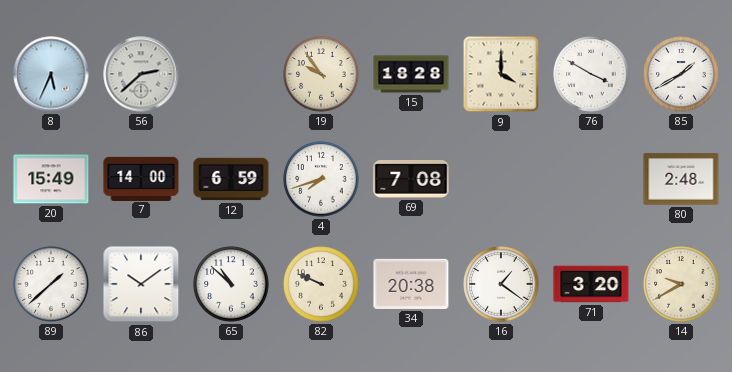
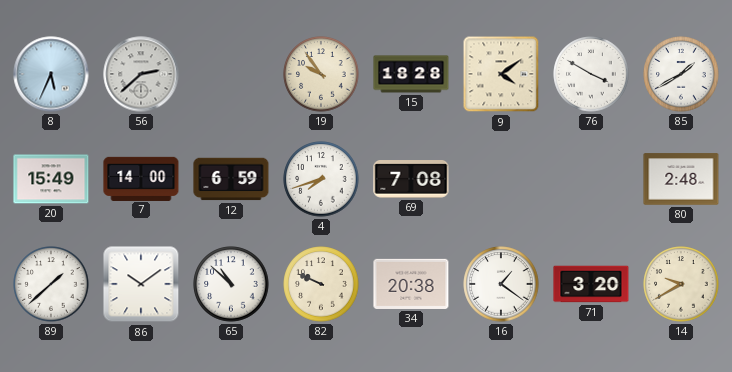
9: 4:00 -> 4:09
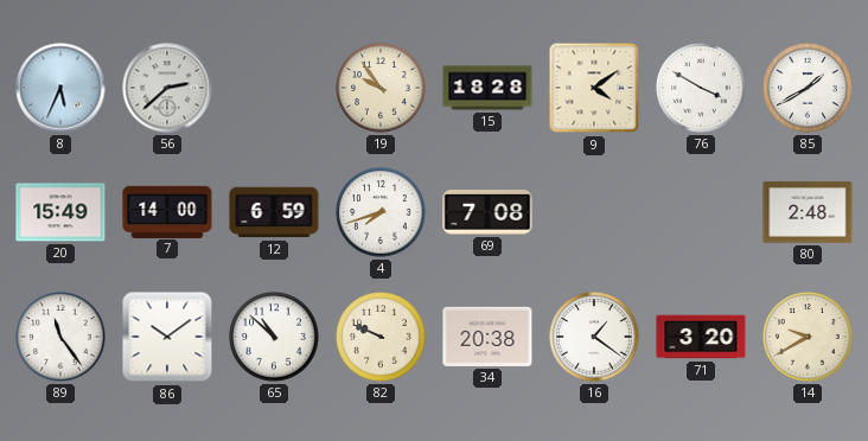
89: 1:38 -> 11:24
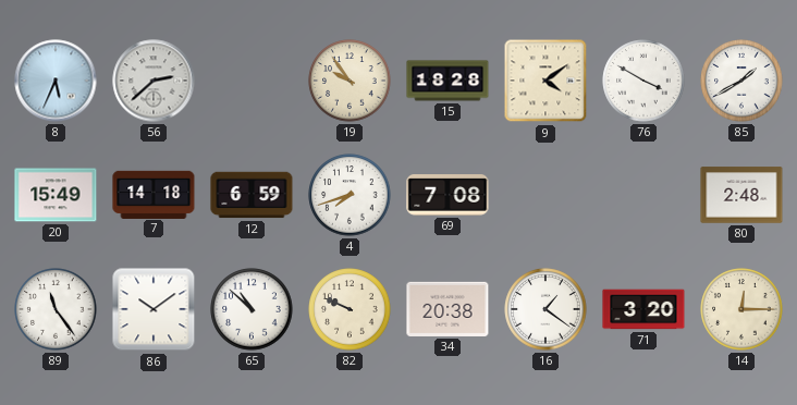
7: 14:00 -> 14:18
14: 9:40 -> 12:15
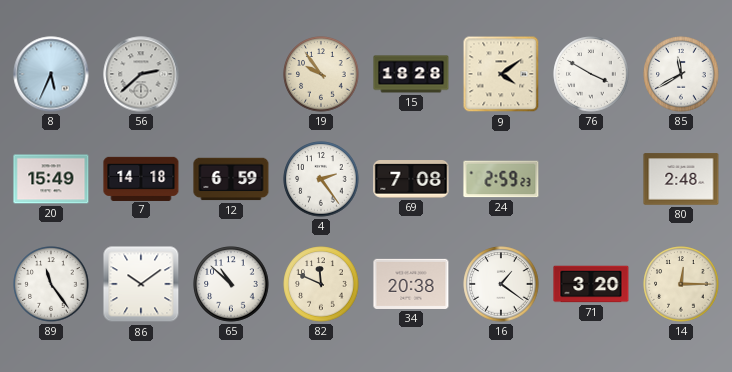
85: 1:40 -> 11:40
4: 7:42 -> 2:24
24: none -> 2:59
82: 9:49 -> 11:49
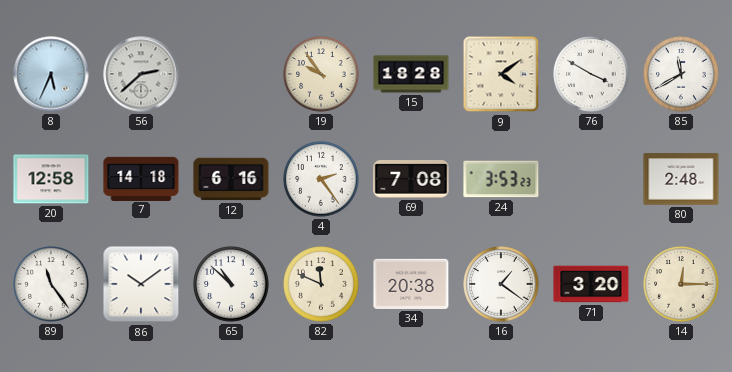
20: 15:49 -> 12:58
12: 6:59 -> 6:16
24: 2:59 -> 3:53
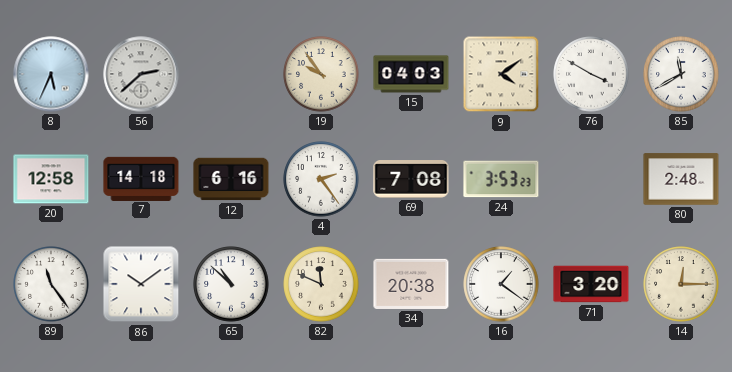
15: 18:28 -> 04:03
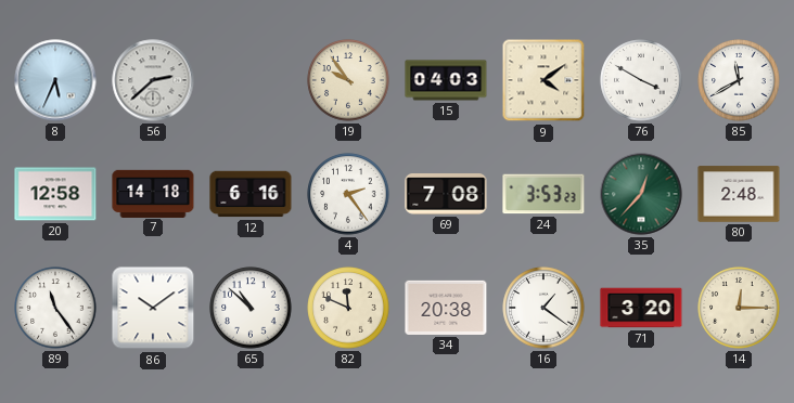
35: none -> 12:37
